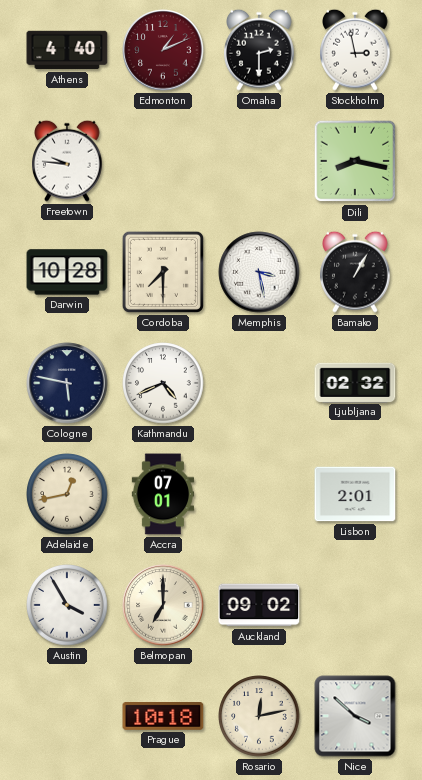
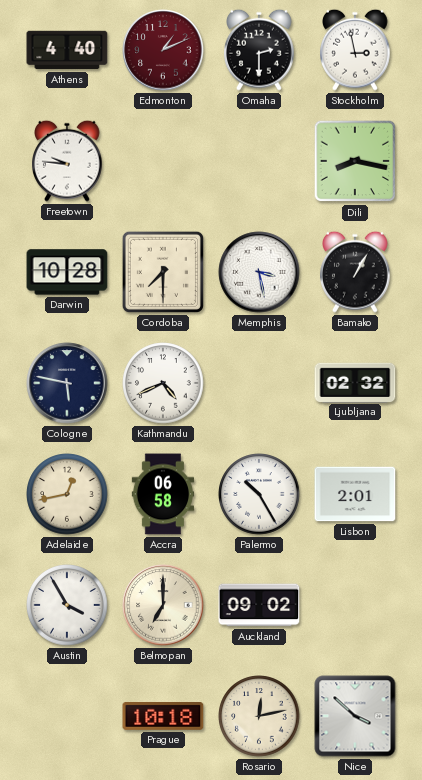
Accra: 07:01 -> 06:58
Palermo: none -> 10:25
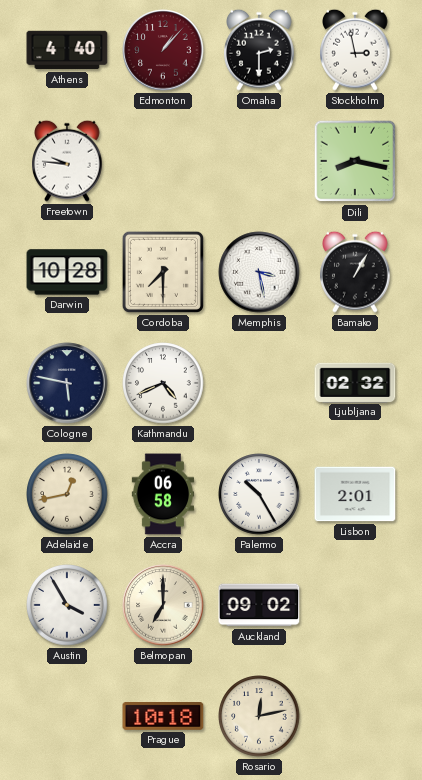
Edmonton: 1:11 -> 1:07
Nice: 3:52 -> none
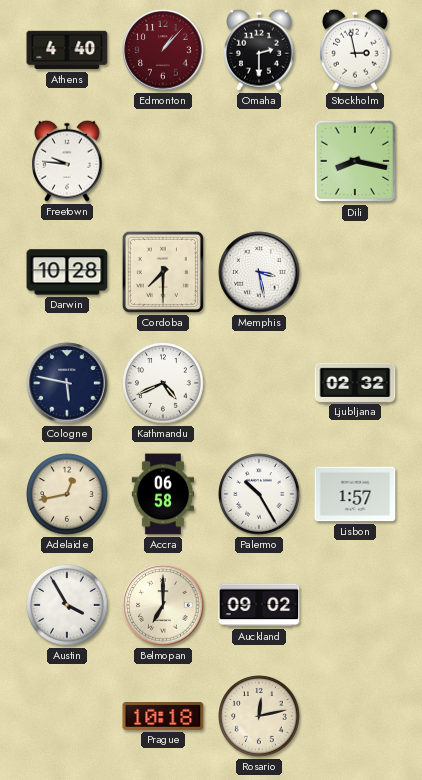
Bamako: 1:05 -> none
Lisbon: 2:01 -> 1:57
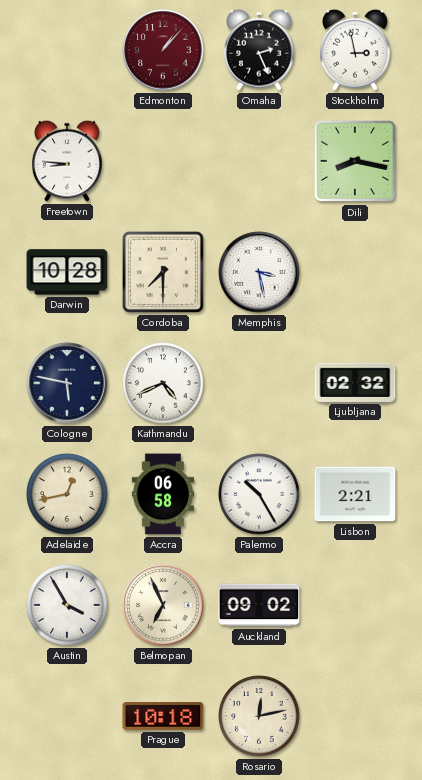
Athens: 4:40 -> none
Omaha: 2:30 -> 2:26
Freetown: 9:46 -> 8:46
Lisbon: 1:57 -> 2:21
Belmopan: 7:00 -> 6:56
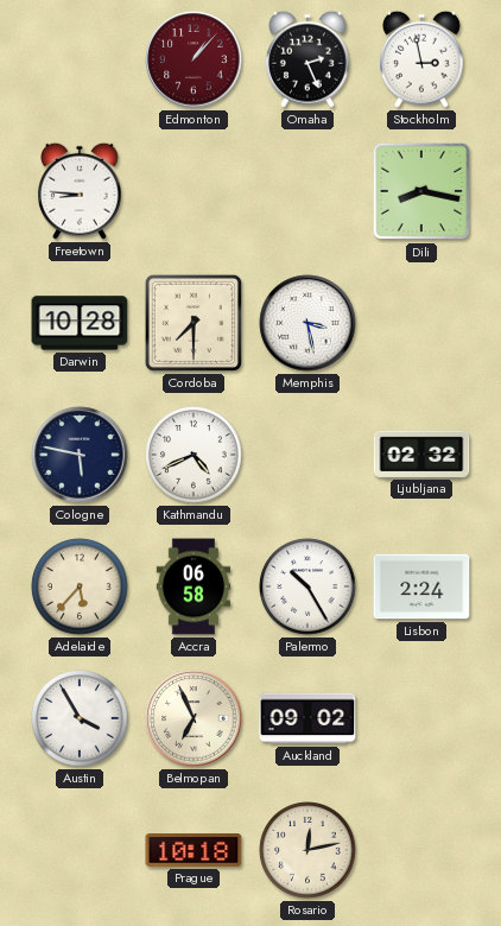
Adelaide: 12:43 -> 5:37
Lisbon: 2:21 -> 2:24
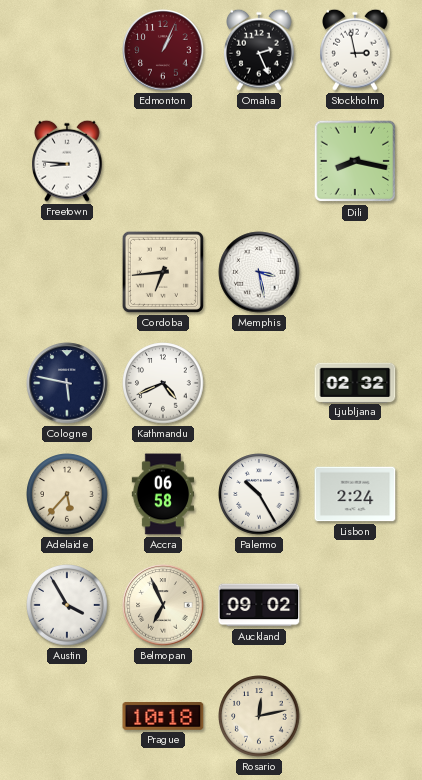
Edmonton: 1:07 -> 1:04
Darwin: 10:28 -> none
Cordoba: 7:30 -> 6:44
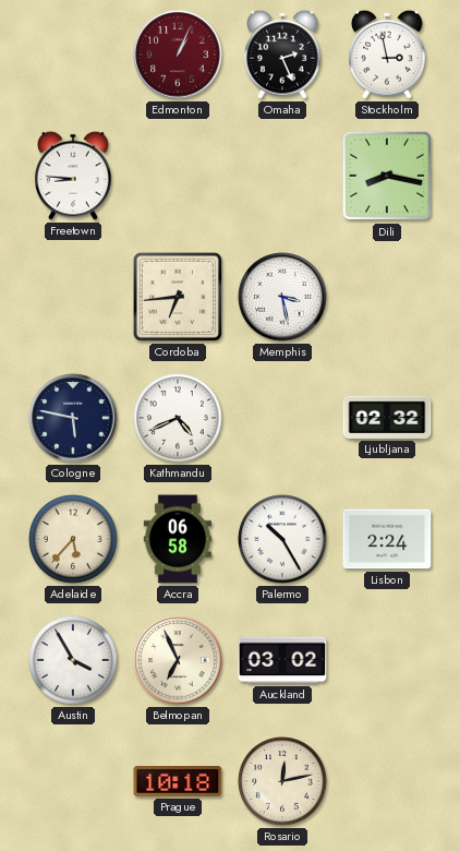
Auckland: 09:02 -> 03:02
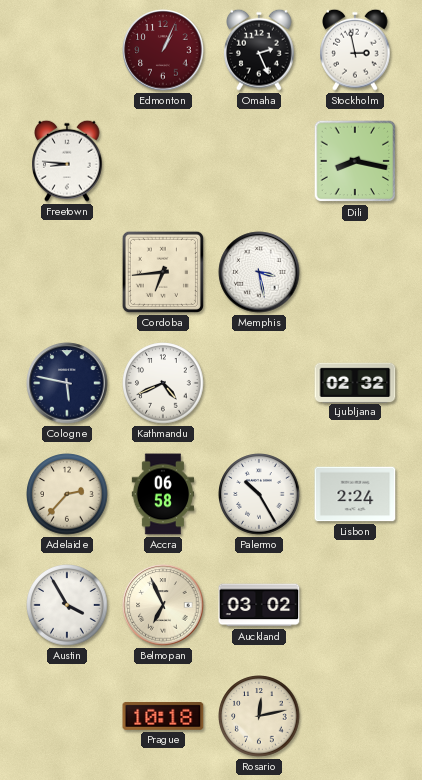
Adelaide: 5:37 -> 2:37
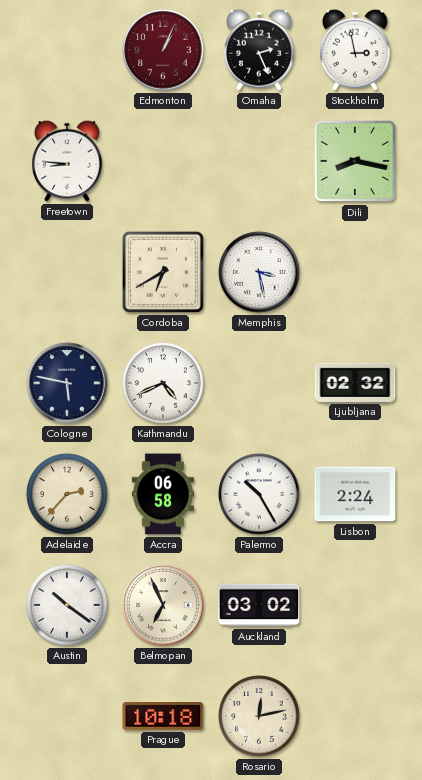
Cordoba: 6:44 -> 6:40
Austin: 3:55 -> 10:21
